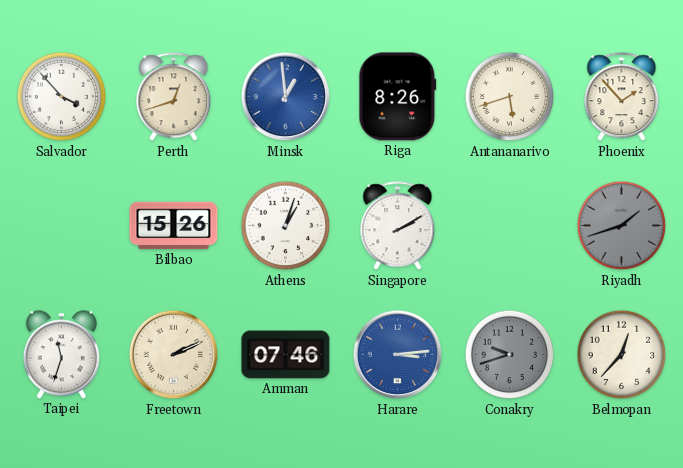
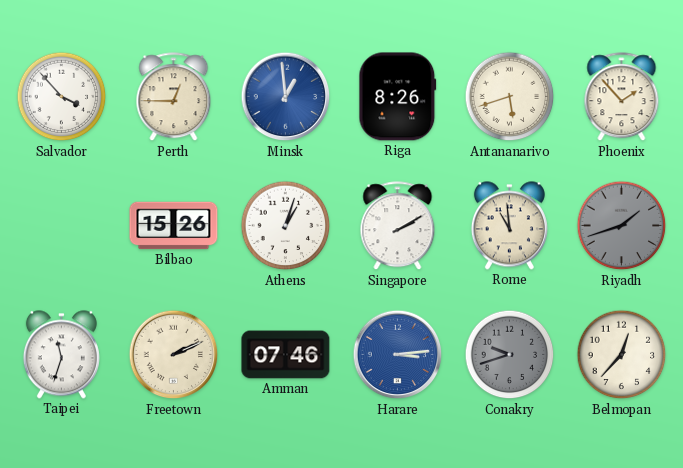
Perth: 12:42 -> 12:45
Rome: none -> 10:59
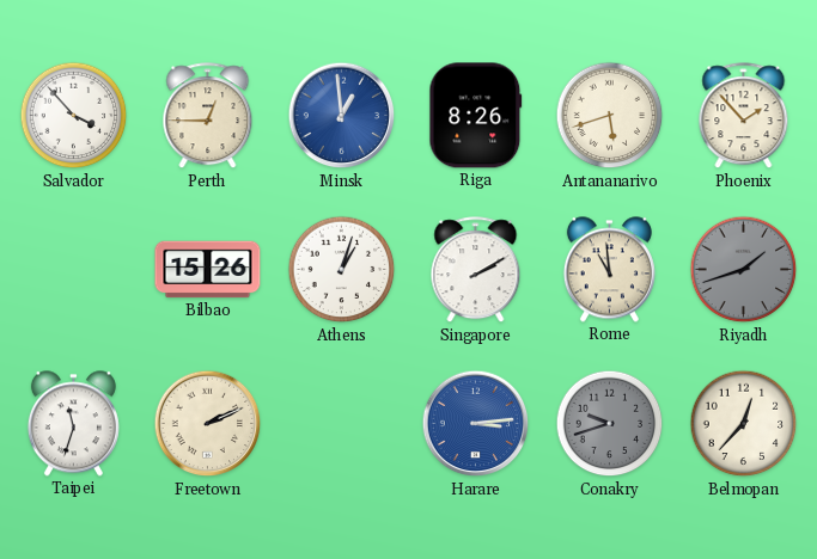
Amman: 07:46 -> none
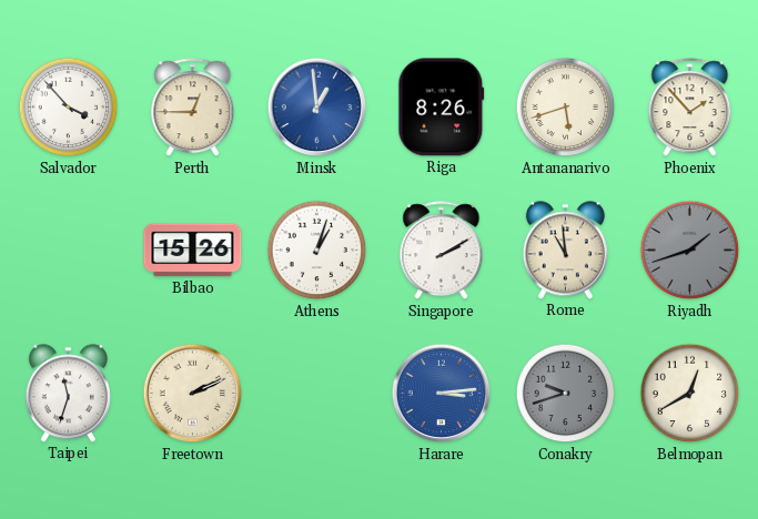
Belmopan: 12:37 -> 12:40
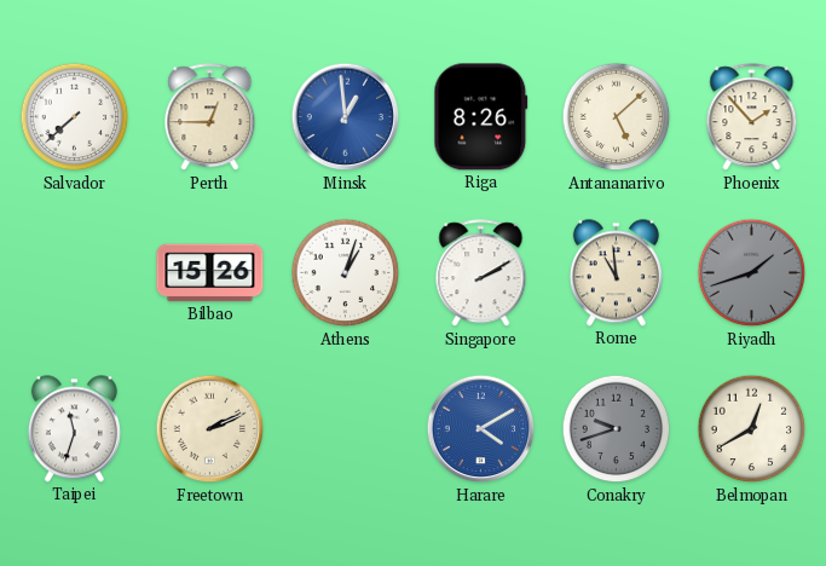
Salvador: 3:53 -> 7:38
Antananarivo: 5:42 -> 5:08
Harare: 3:14 -> 4:10
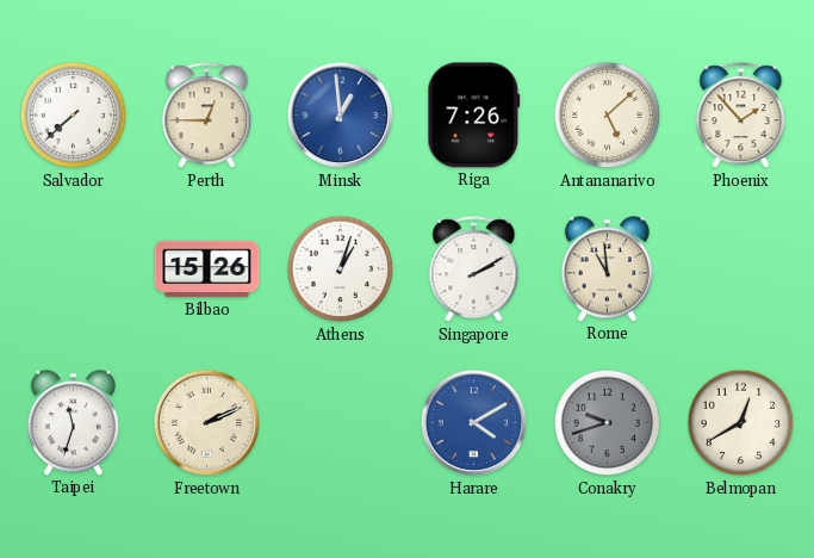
Riga: 8:26 -> 7:26
Riyadh: 1:42 -> none
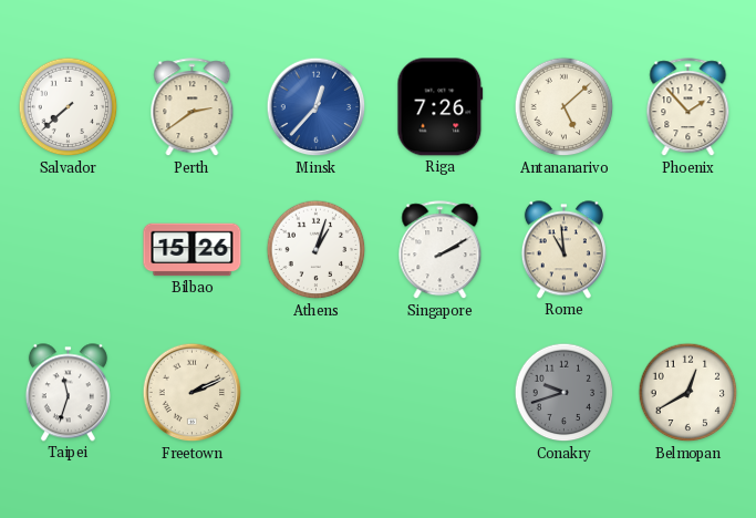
Perth: 12:45 -> 2:39
Minsk: 12:59 -> 12:37
Harare: 4:10 -> none
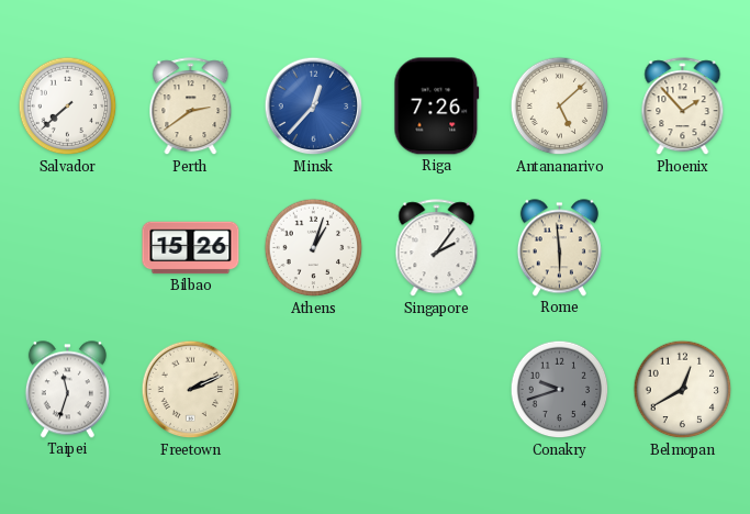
Singapore: 2:10 -> 2:06
Rome: 10:59 -> 5:59
